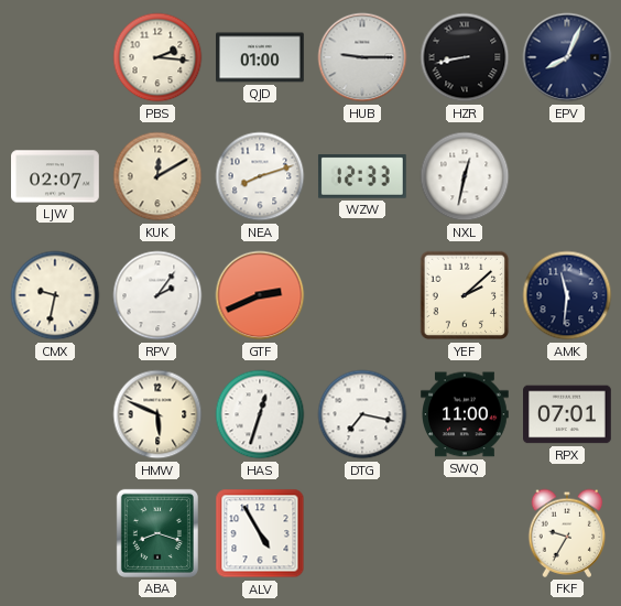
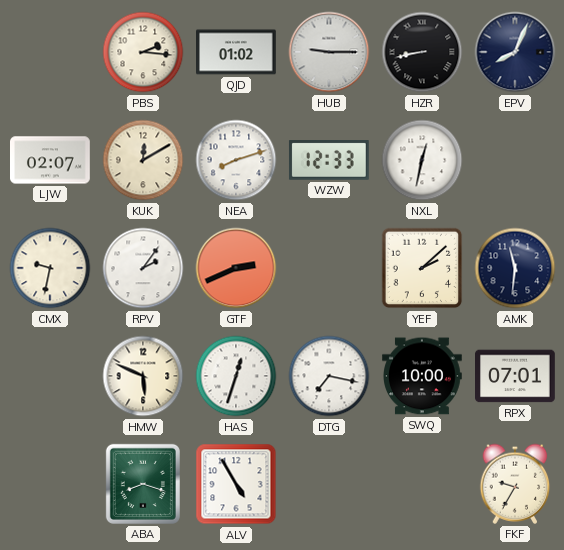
QJD: 01:00 -> 01:02
SWQ: 11:00 -> 10:00
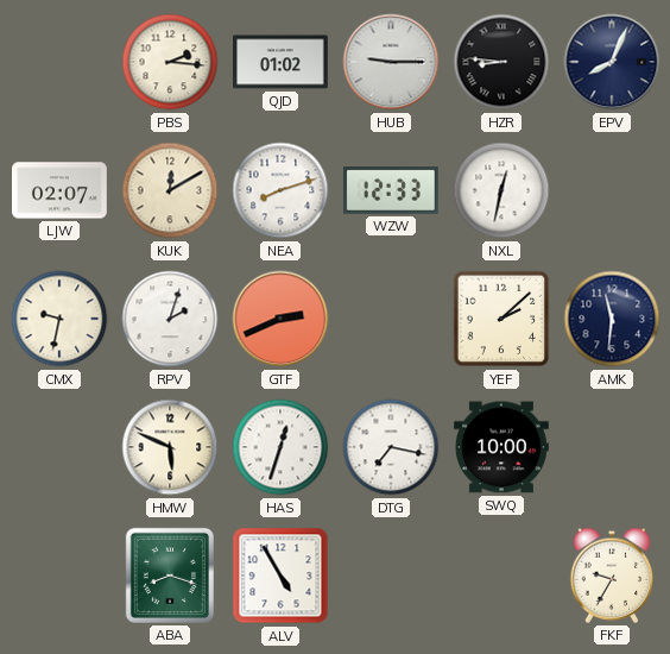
HZR: 8:43 -> 8:46
RPV: 2:06 -> 2:03
RPX: 07:01 -> none
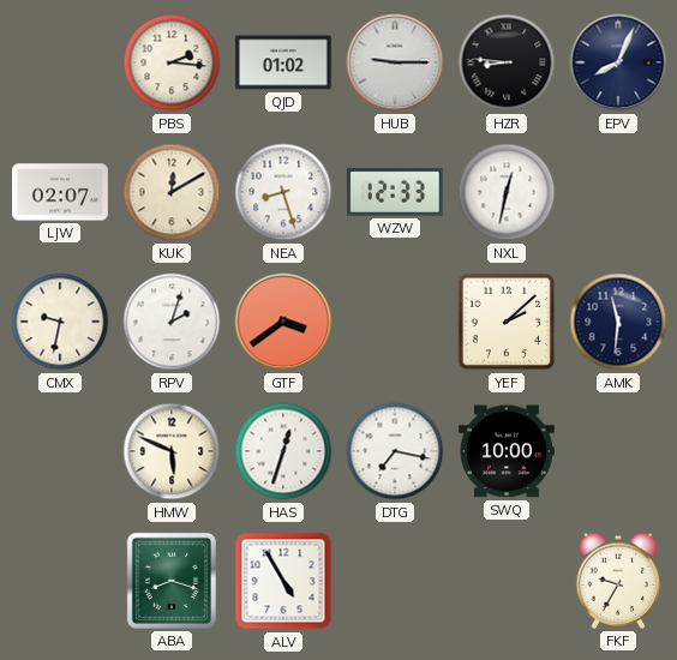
NEA: 8:12 -> 8:27
GTF: 2:41 -> 3:39
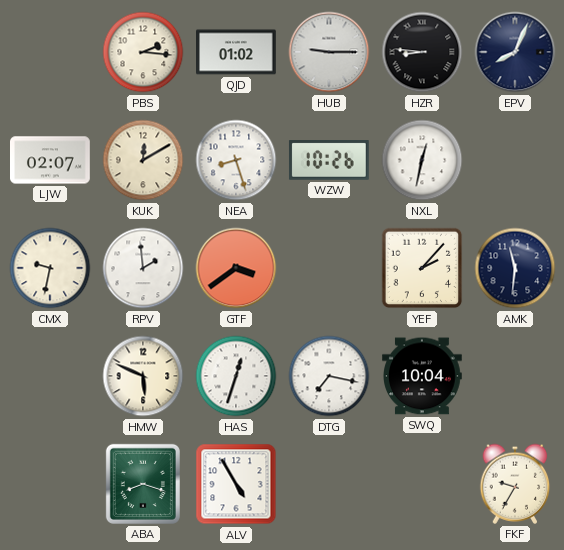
WZW: 12:33 -> 10:26
RPV: 2:03 -> 1:59
YEF: 2:08 -> 2:07
SWQ: 10:00 -> 10:04
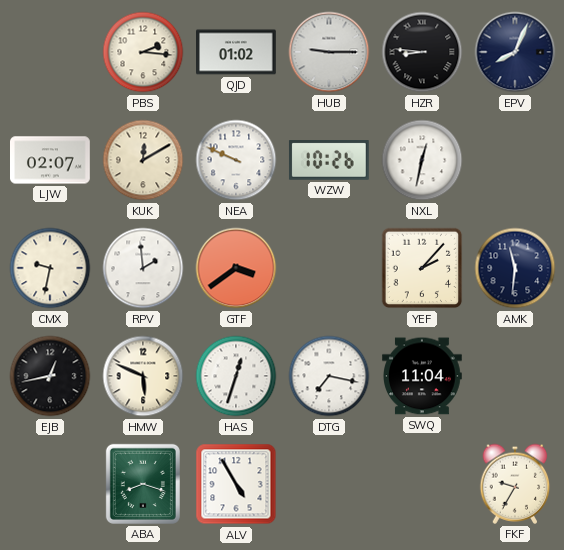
NEA: 8:27 -> 9:49
EJB: none -> 12:43
SWQ: 10:04 -> 11:04
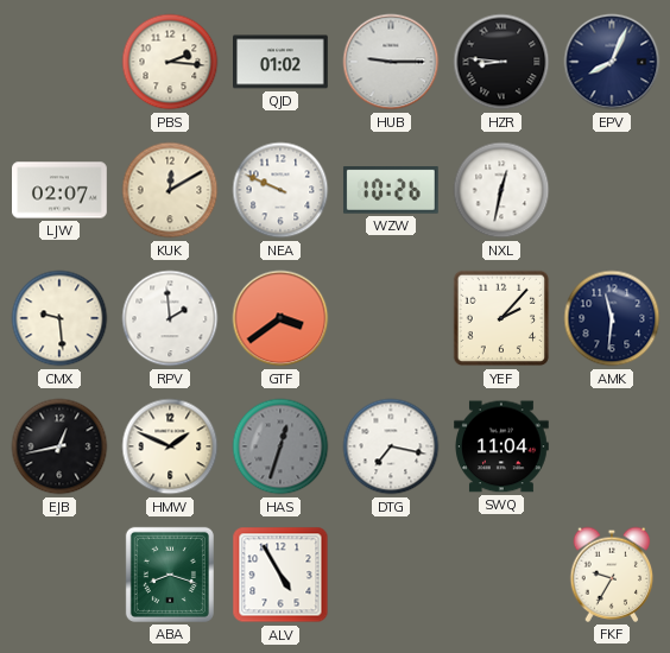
CMX: 9:32 -> 9:29
HMW: 5:49 -> 1:49
HAS dial: white -> grey
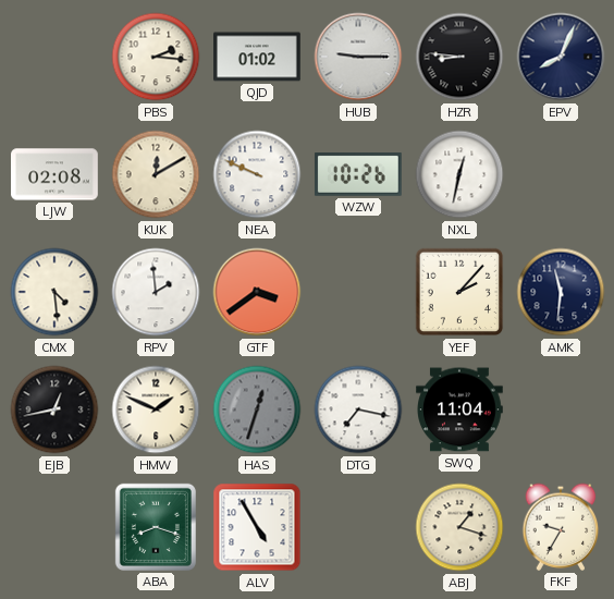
LJW: 02:07 -> 02:08
CMX: 9:29 -> 4:29
ABJ: none -> 1:18
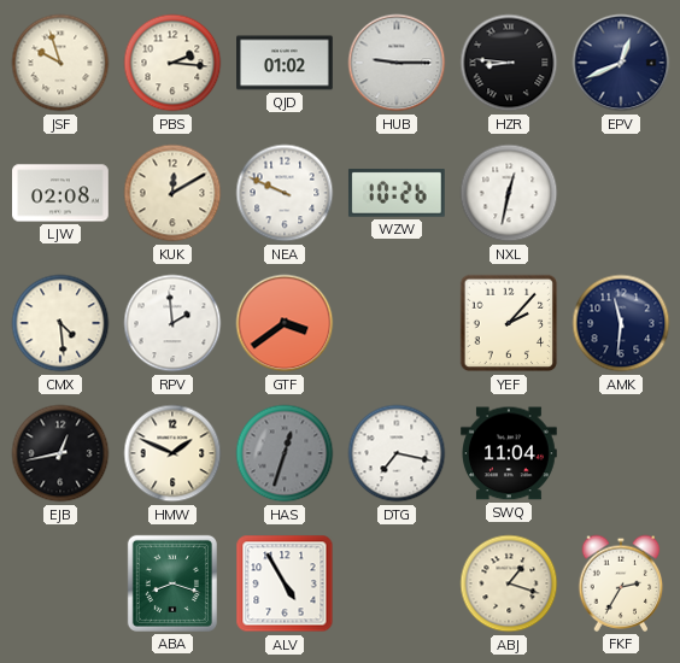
JSF: none -> 9:57
EPV: 8:04 -> 12:41
FKF: 9:35 -> 2:35
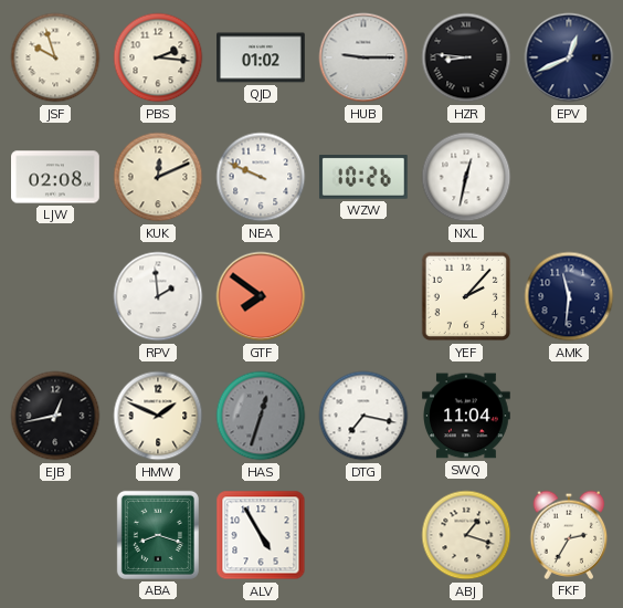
KUK: 12:10 -> 12:11
CMX: 4:29 -> none
GTF: 3:39 -> 7:51
